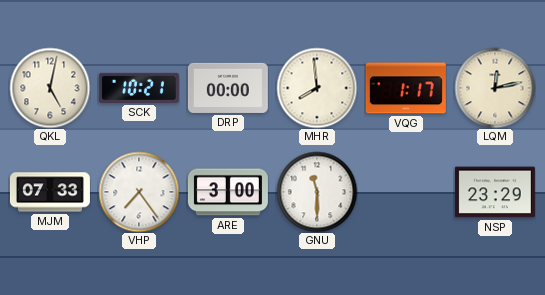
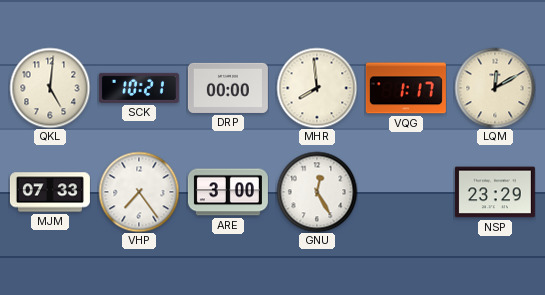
QKL: 5:02 -> 5:01
LQM: 12:13 -> 12:10
GNU: 11:30 -> 12:25
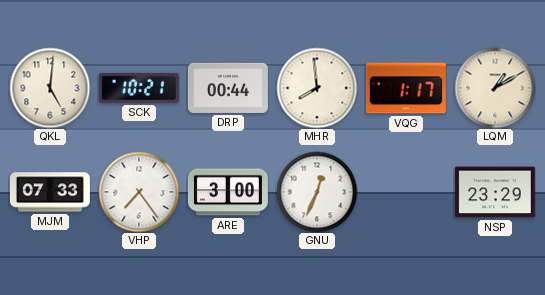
DRP: 00:00 -> 00:44
LQM: 12:10 -> 1:10
GNU: 12:25 -> 12:34
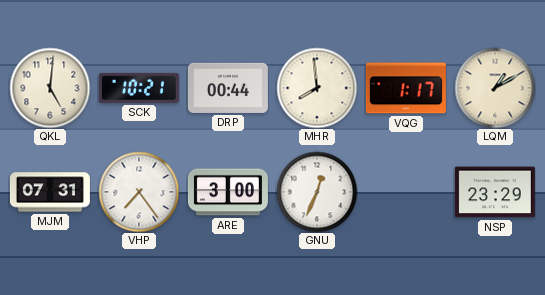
MJM: 07:33 -> 07:31
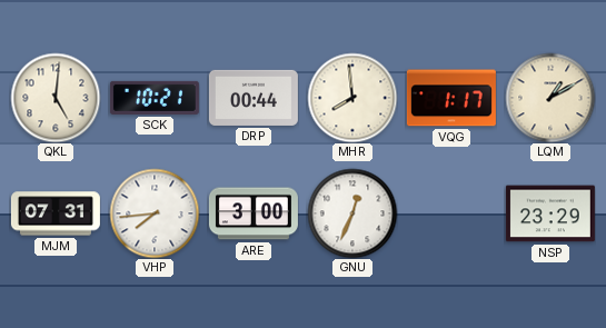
VHP: 7:24 -> 7:44
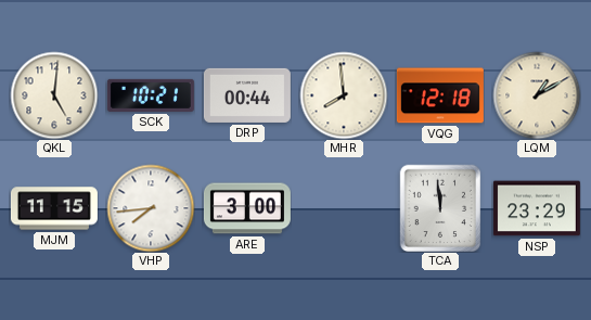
VQG: 1:17 -> 12:18
MJM: 07:31 -> 11:15
GNU: 12:34 -> none
TCA: none -> 11:59
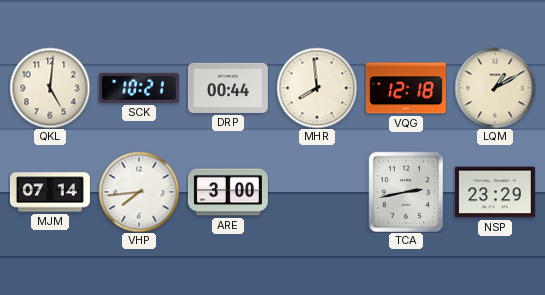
MJM: 11:15 -> 07:14
TCA: 11:59 -> 2:43
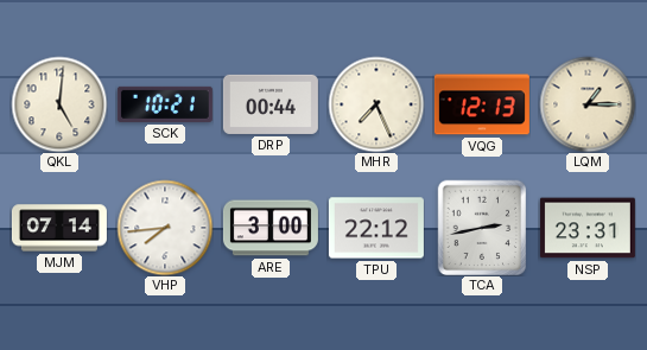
MHR: 7:59 -> 7:26
VQG: 12:18 -> 12:13
LQM: 1:10 -> 1:15
TPU: none -> 22:12
NSP: 23:29 -> 23:31
